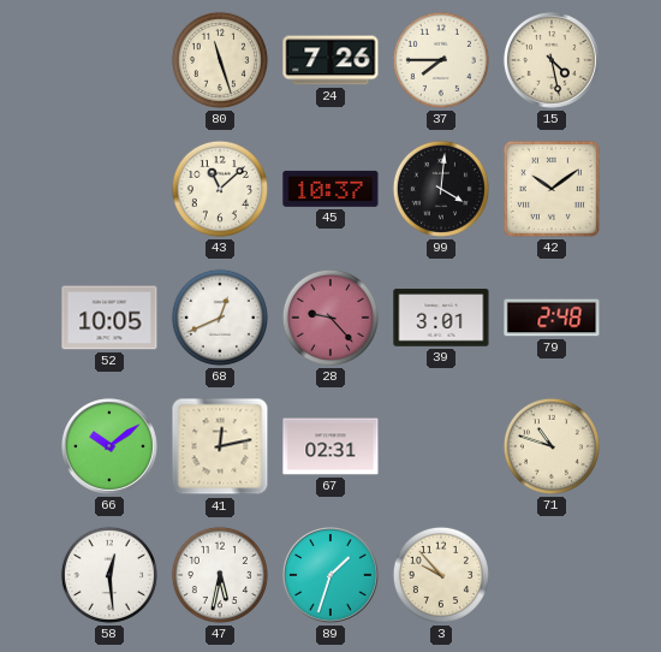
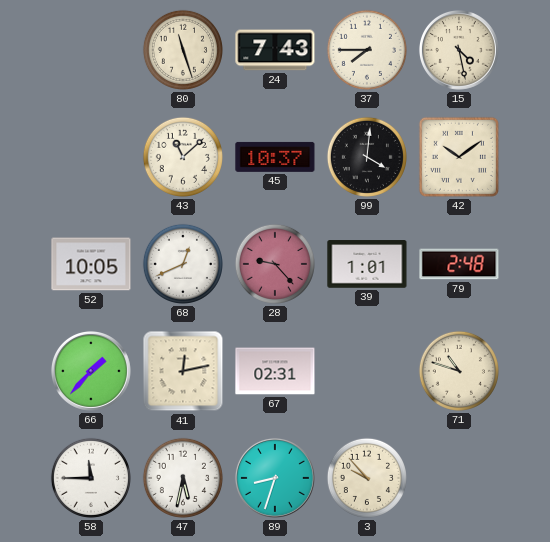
24: 7:26 -> 7:43
39: 3:01 -> 1:01
66: 10:09 -> 1:37
58: 12:29 -> 11:45
89: 1:33 -> 8:33
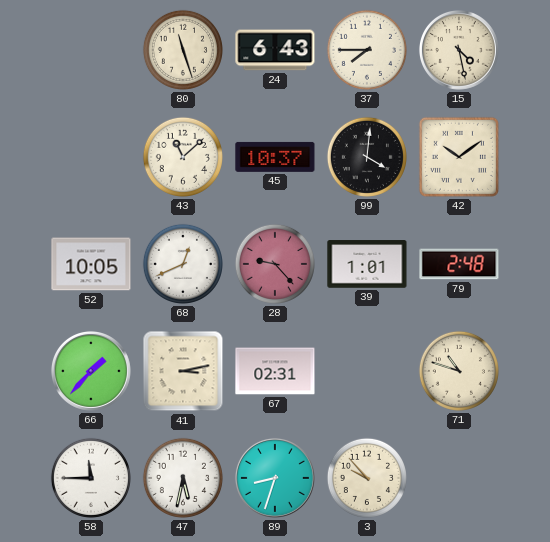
24: 7:43 -> 6:43
41: 12:13 -> 3:13
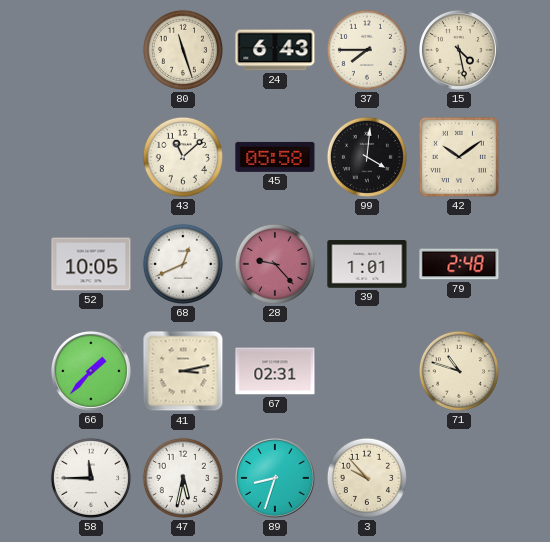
45: 10:37 -> 05:58
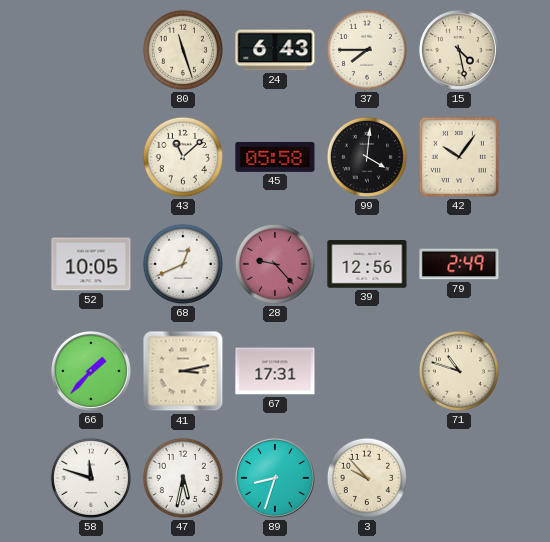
42: 10:09 -> 10:06
39: 1:01 -> 12:56
79: 2:48 -> 2:49
67: 02:31 -> 17:31
58: 11:45 -> 11:48
